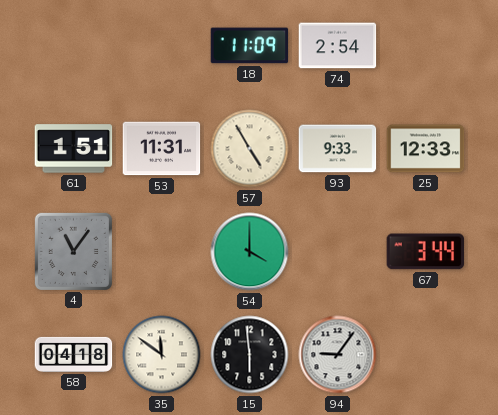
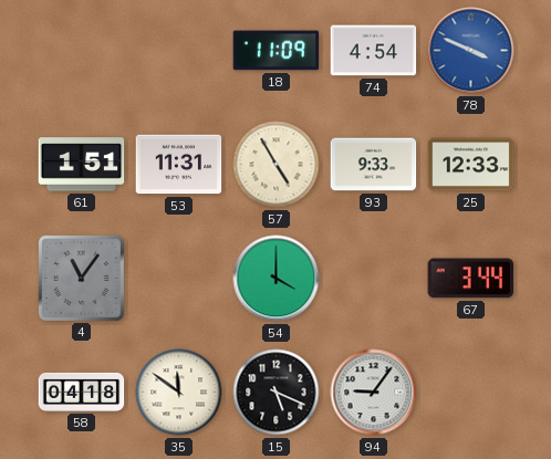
74: 2:54 -> 4:54
78: none -> 3:49
15: 5:59 -> 5:19
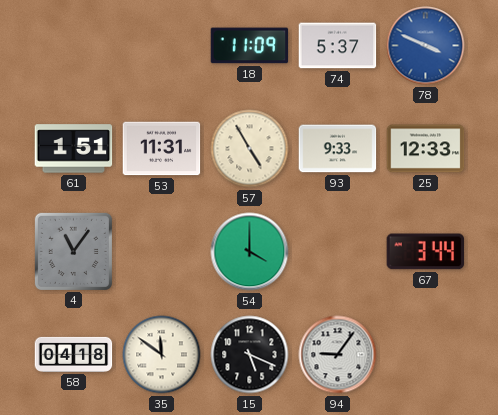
74: 4:54 -> 5:37
